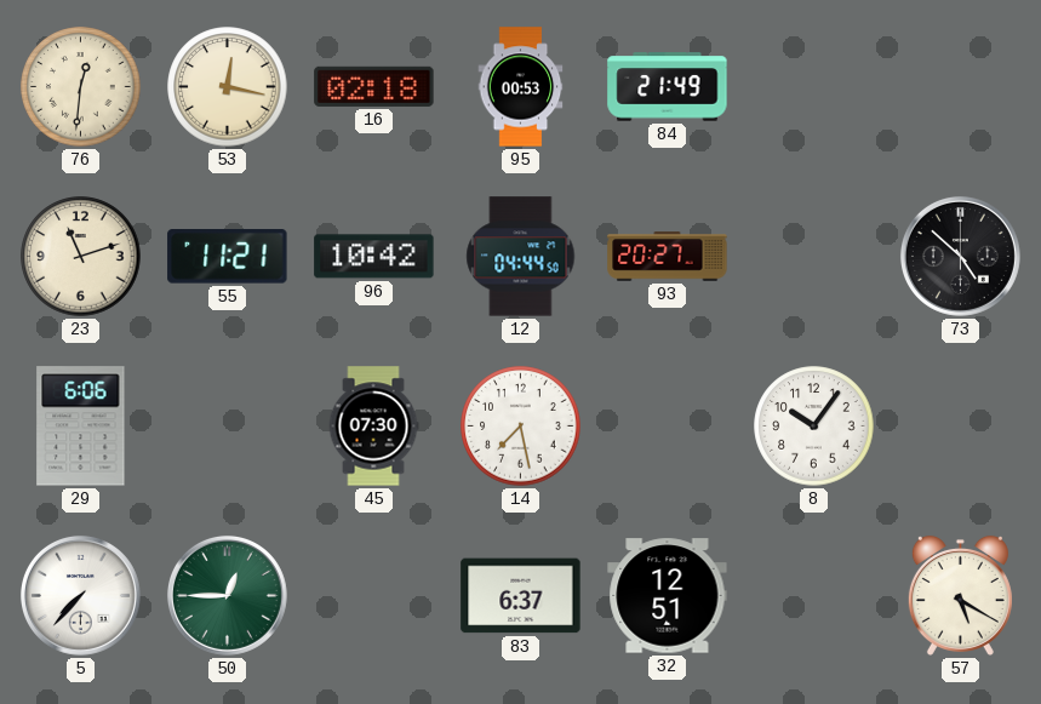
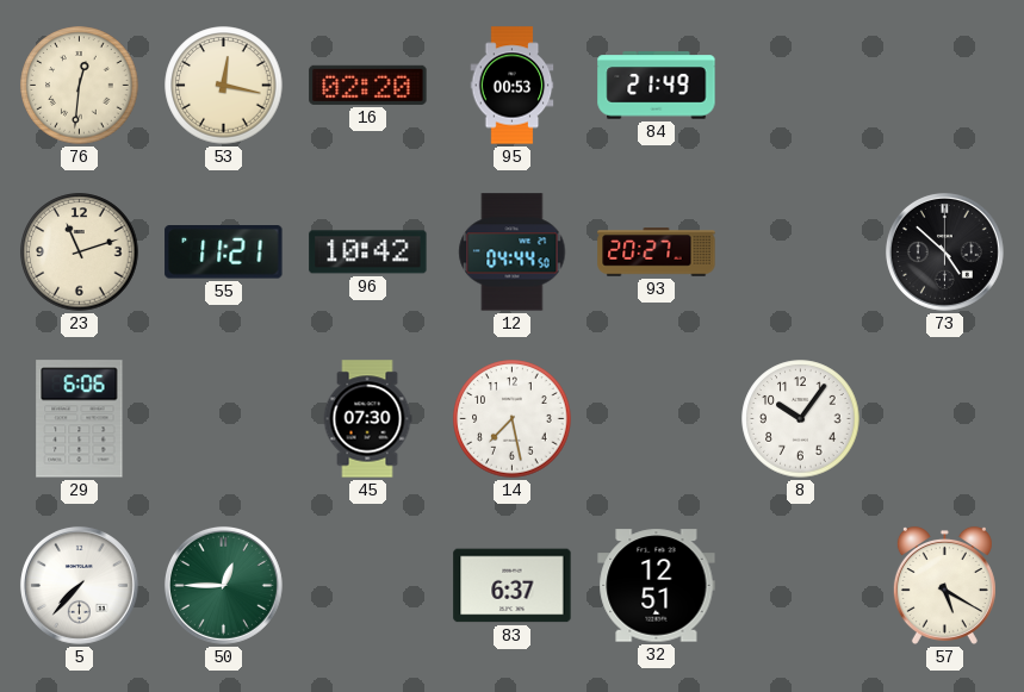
16: 02:18 -> 02:20
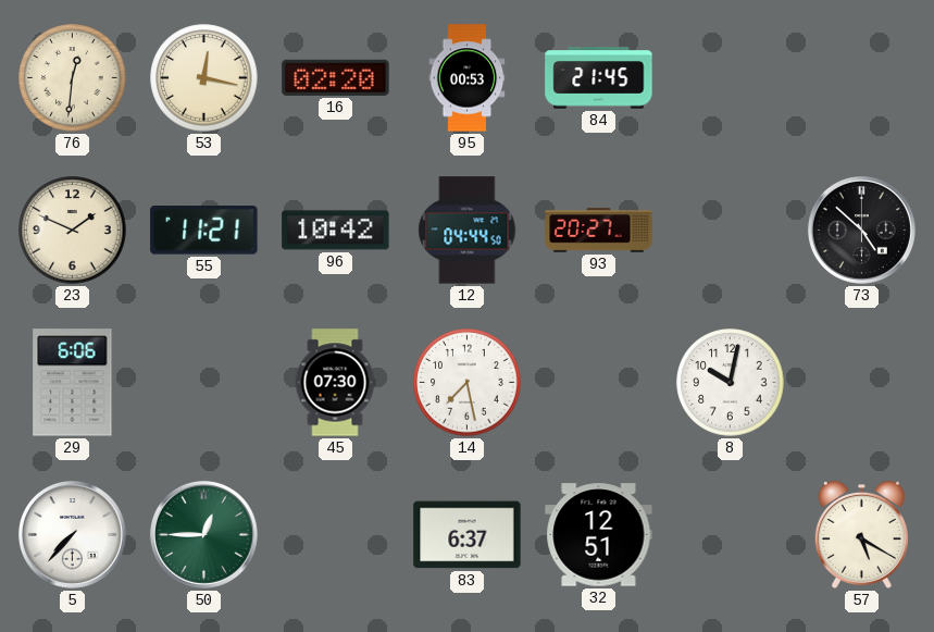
84: 21:49 -> 21:45
23: 11:12 -> 1:49
8: 10:06 -> 10:02
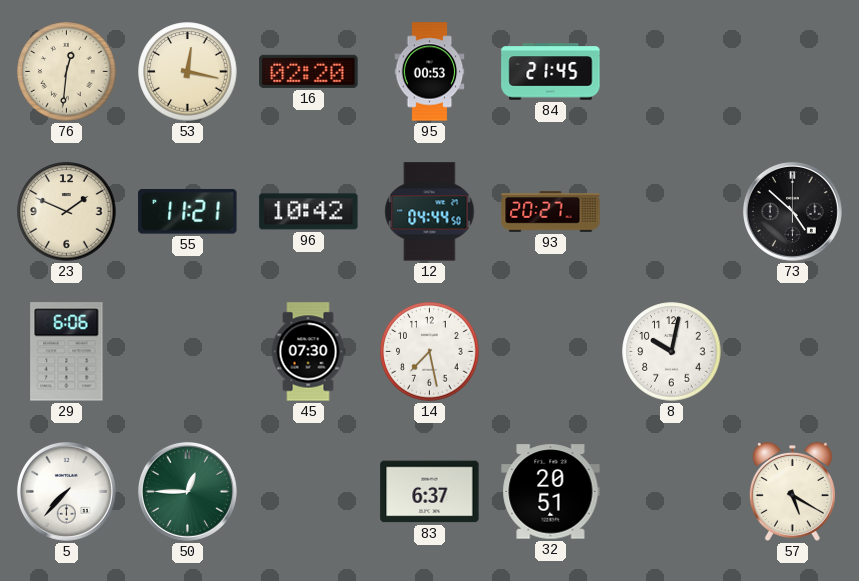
32: 12:51 -> 20:51
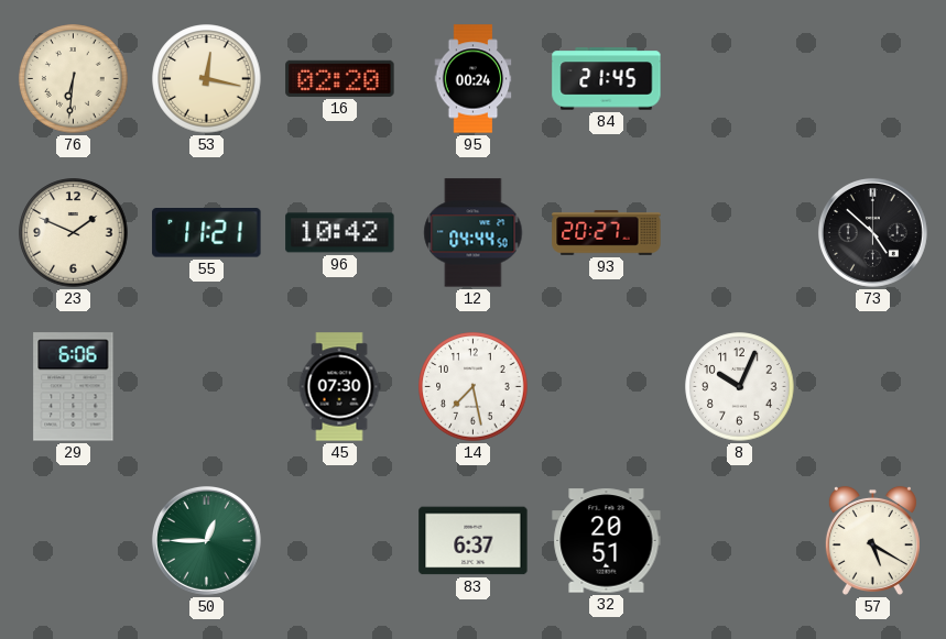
76: 12:31 -> 6:31
95: 00:53 -> 00:24
8: 10:02 -> 10:04
5: 7:37 -> none
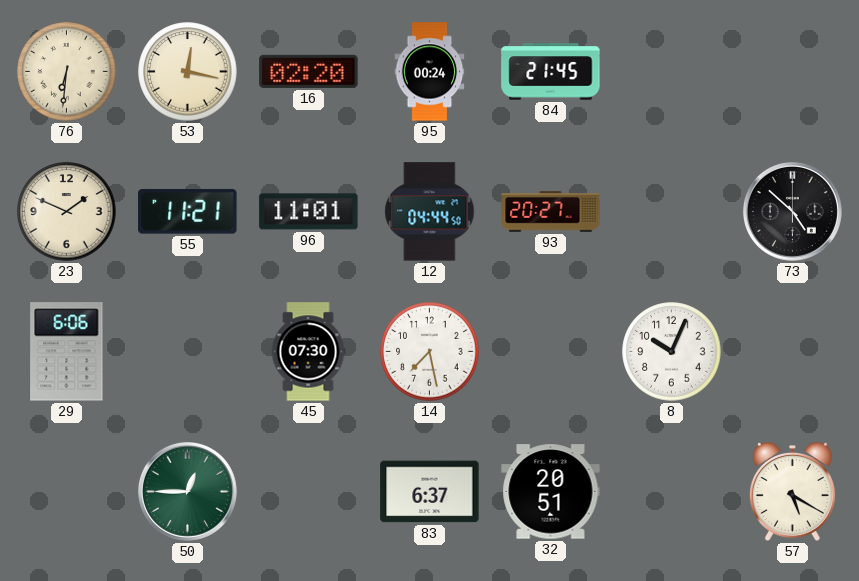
96: 10:42 -> 11:01
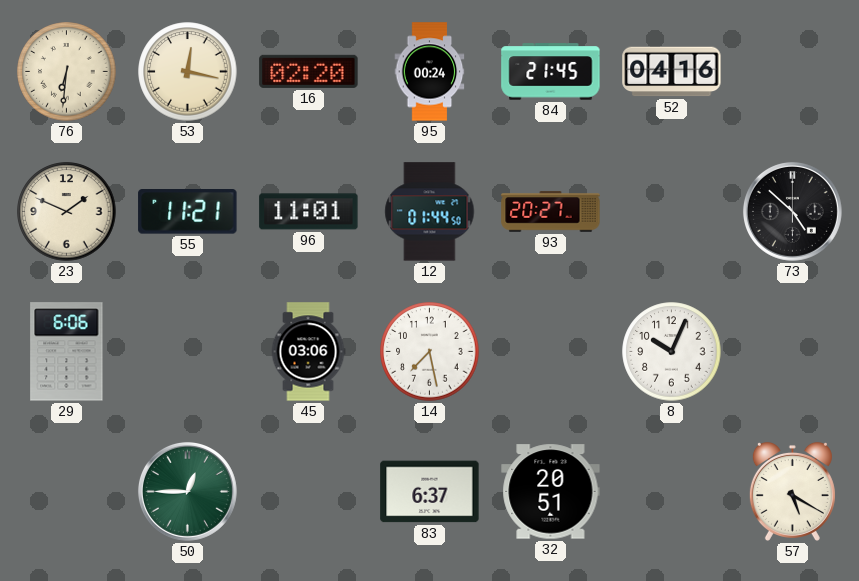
52: none -> 04:16
12: 04:44 -> 01:44
45: 07:30 -> 03:06
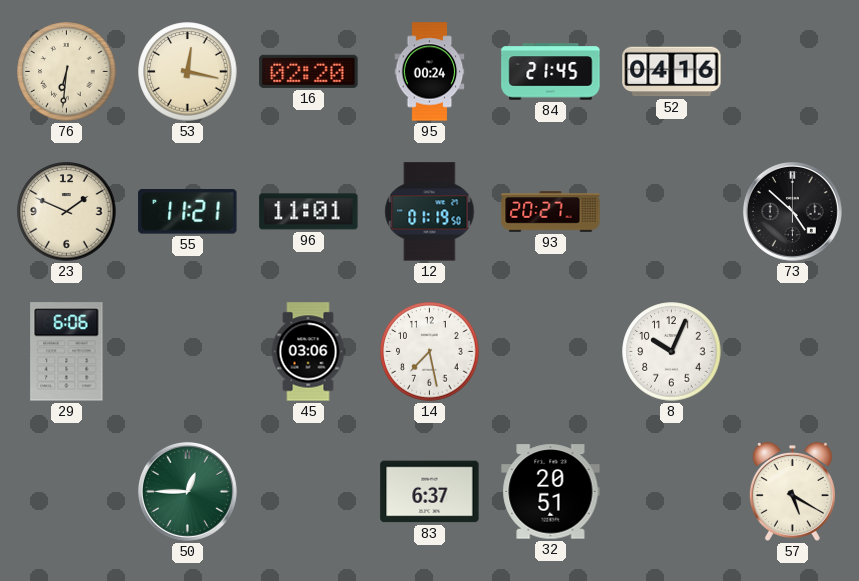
12: 01:44 -> 01:19
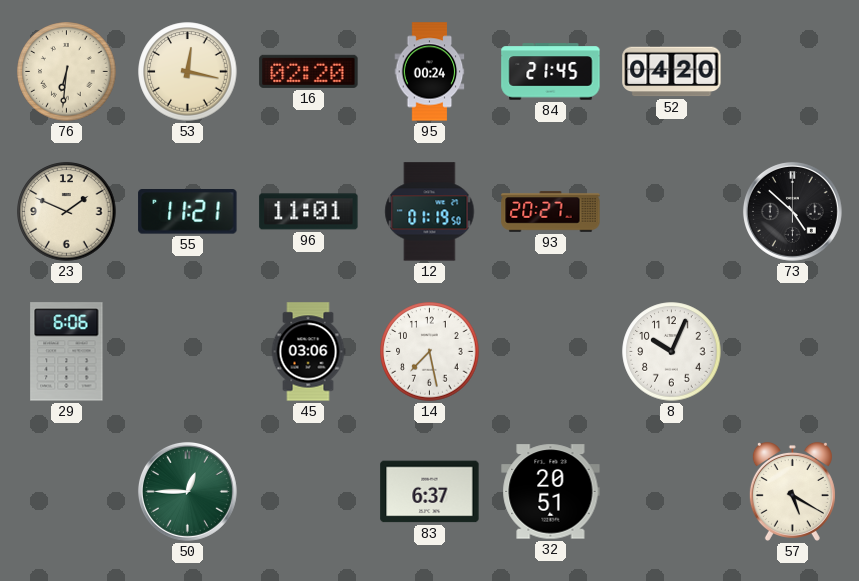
52: 04:16 -> 04:20
